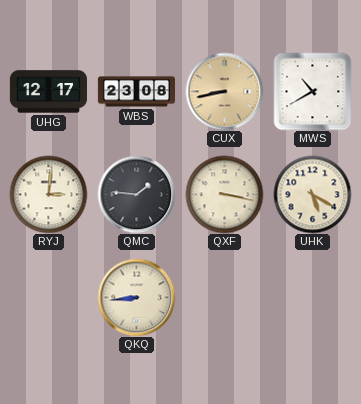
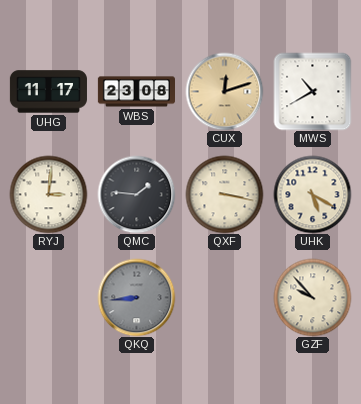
UHG: 12:17 -> 11:17
CUX: 8:43 -> 12:12
QKQ dial: cream -> grey
GZF: none -> 9:53
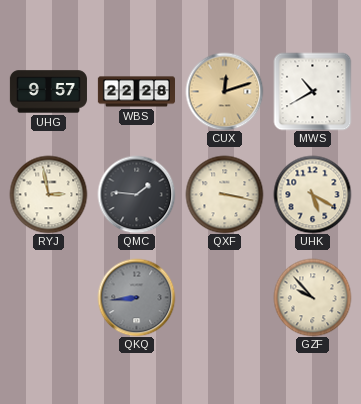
UHG: 11:17 -> 9:57
WBS: 23:08 -> 22:28
RYJ: 3:01 -> 2:58
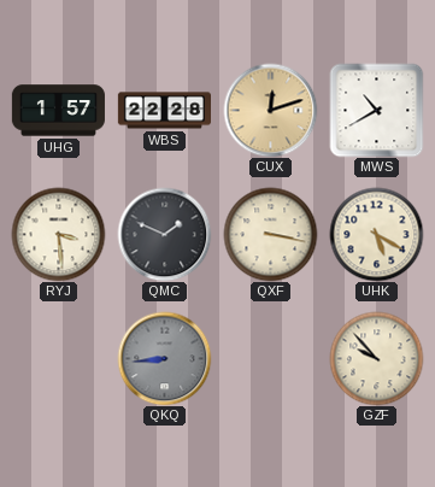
UHG: 9:57 -> 1:57
RYJ: 2:58 -> 3:29
QMC: 1:46 -> 1:49
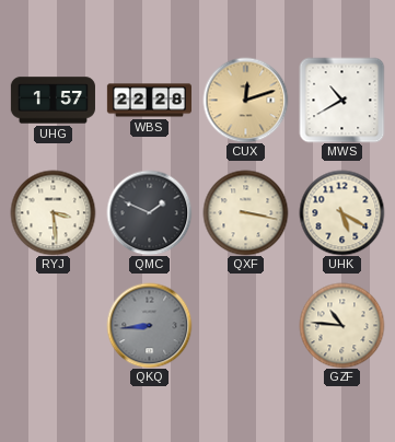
GZF: 9:53 -> 10:46
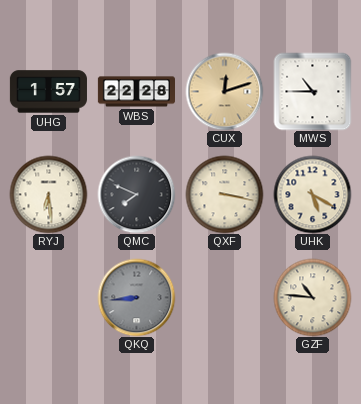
MWS: 10:40 -> 10:45
RYJ: 3:29 -> 6:29
QMC: 1:49 -> 7:49
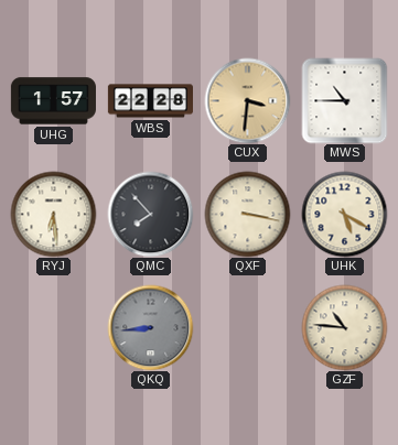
CUX: 12:12 -> 3:31
QMC: 7:49 -> 7:53
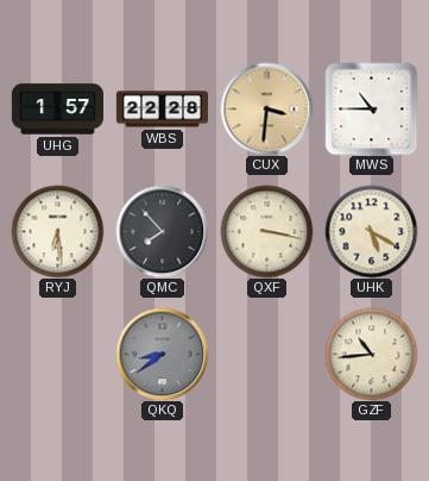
QKQ: 8:44 -> 8:39
GZF: 10:46 -> 10:44
